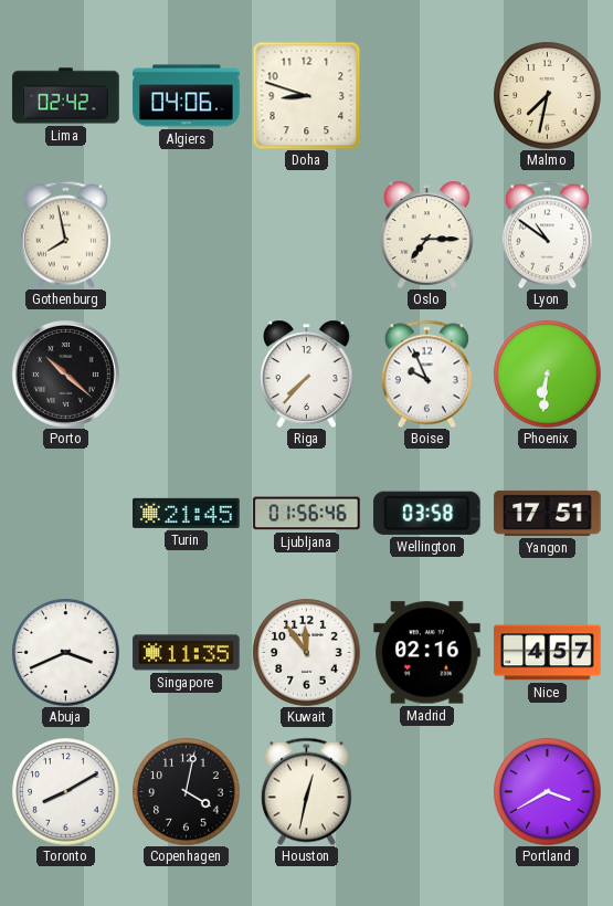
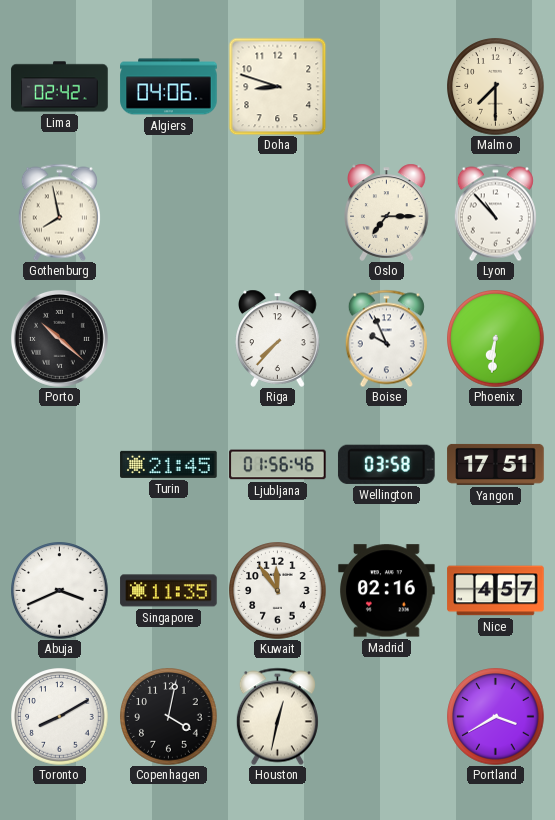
Malmo: 7:32 -> 7:30
Lyon: 10:51 -> 10:53
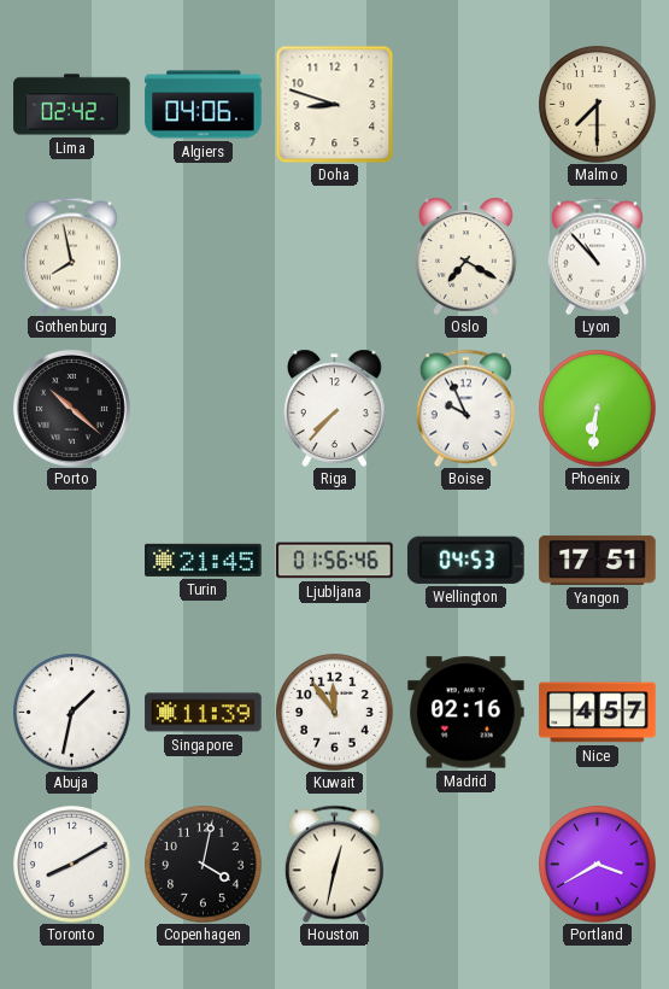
Oslo: 7:15 -> 7:20
Wellington: 03:58 -> 04:53
Abuja: 3:41 -> 1:32
Singapore: 11:35 -> 11:39
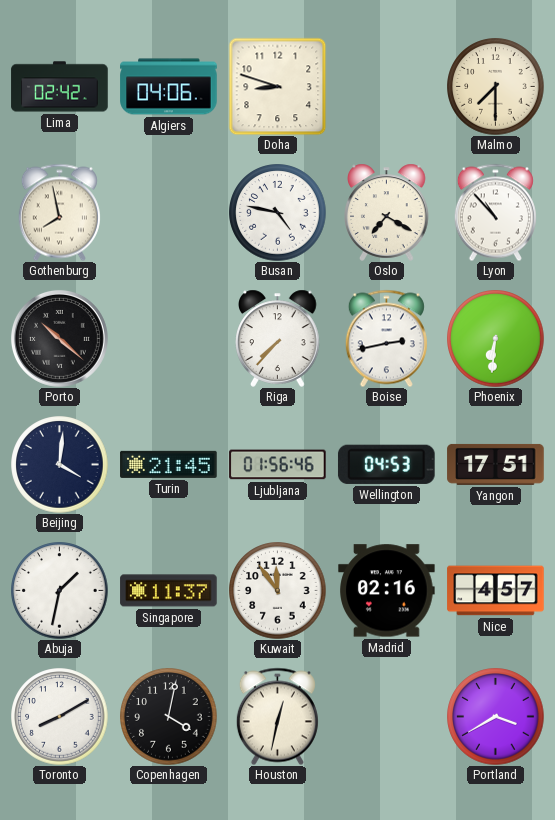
Busan: none -> 4:47
Boise: 9:56 -> 2:43
Beijing: none -> 4:01
Singapore: 11:39 -> 11:37
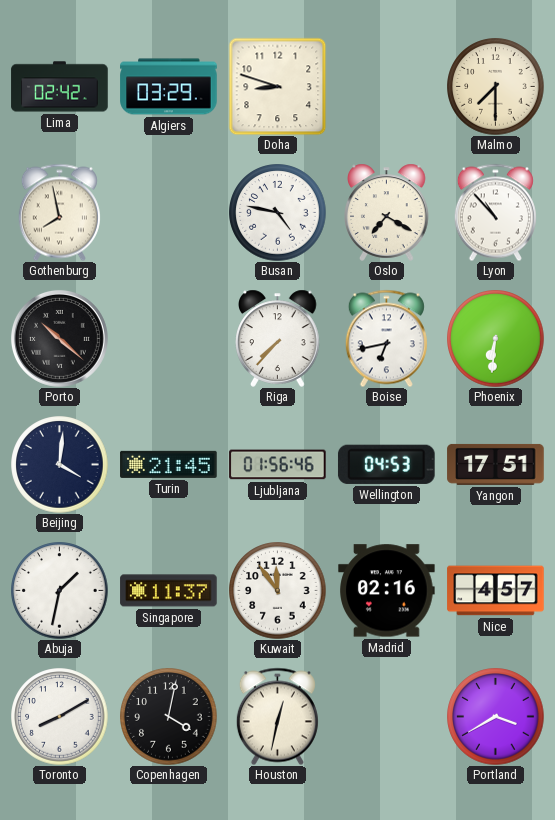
Algiers: 04:06 -> 03:29
Boise: 2:43 -> 6:43
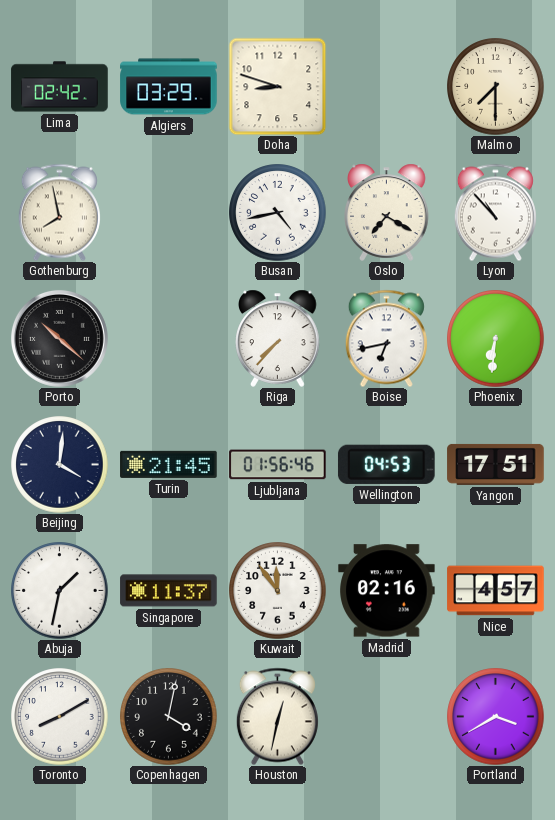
Busan: 4:47 -> 4:43
